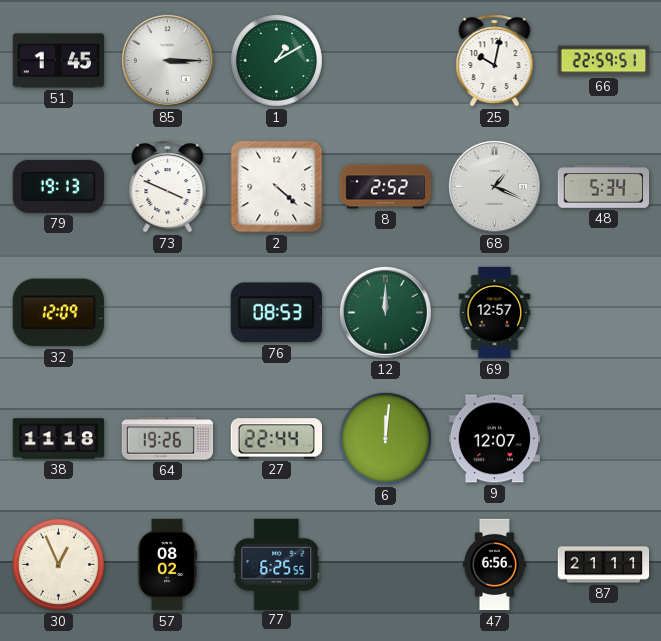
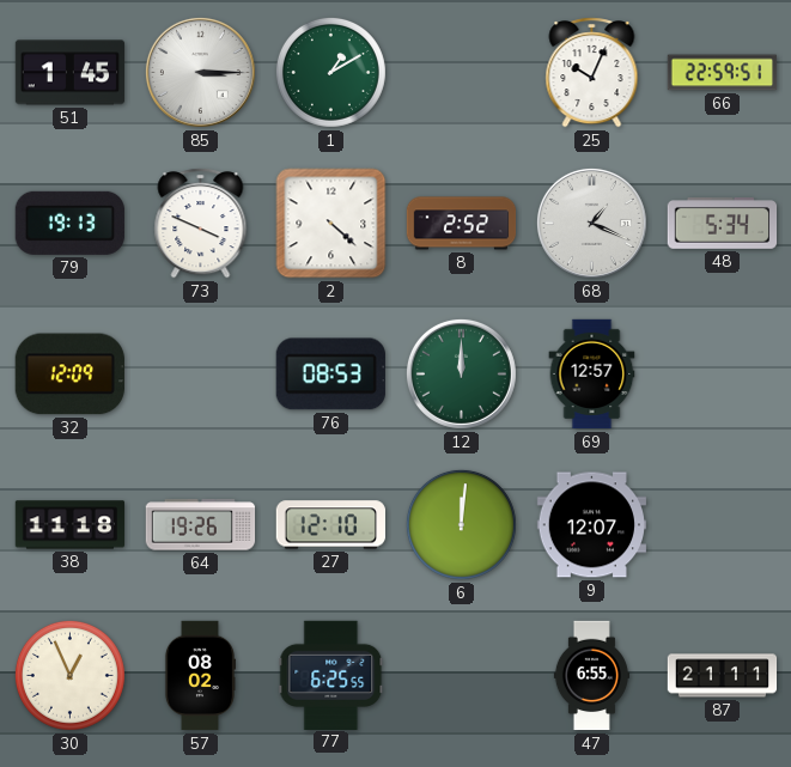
25: 10:02 -> 10:04
27: 22:44 -> 12:10
47: 6:56 -> 6:55
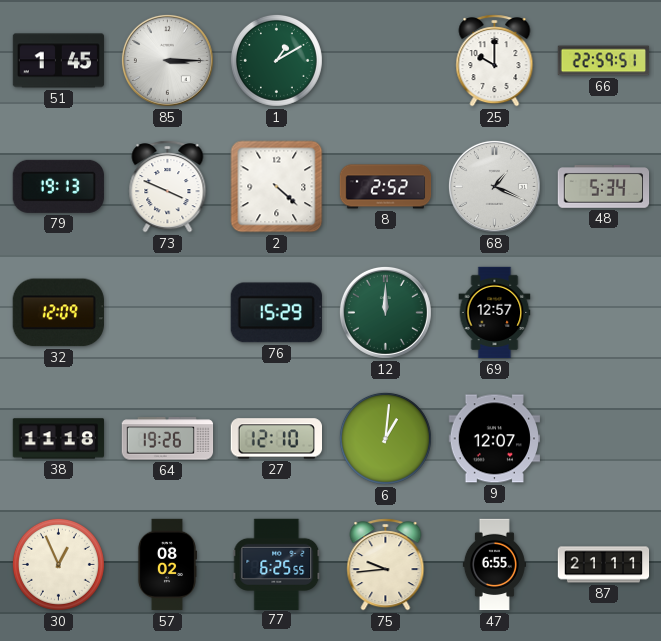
25: 10:04 -> 10:00
76: 08:53 -> 15:29
6: 12:01 -> 1:01
75: none -> 9:44
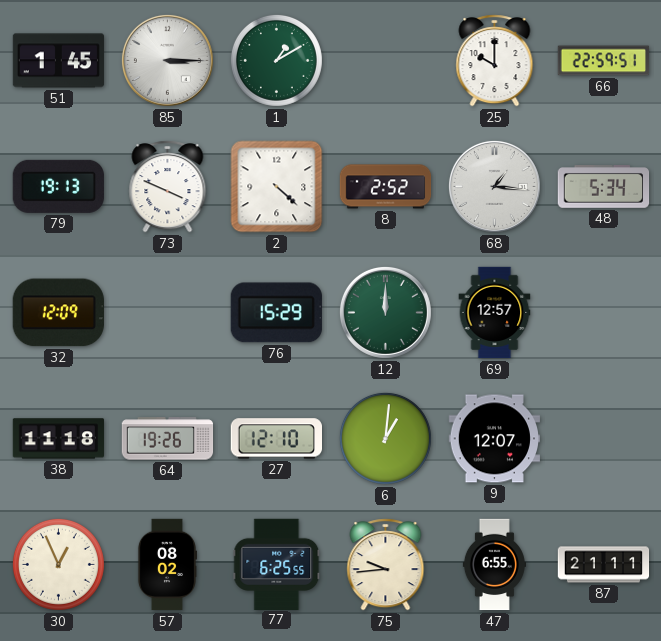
68: 1:19 -> 1:16
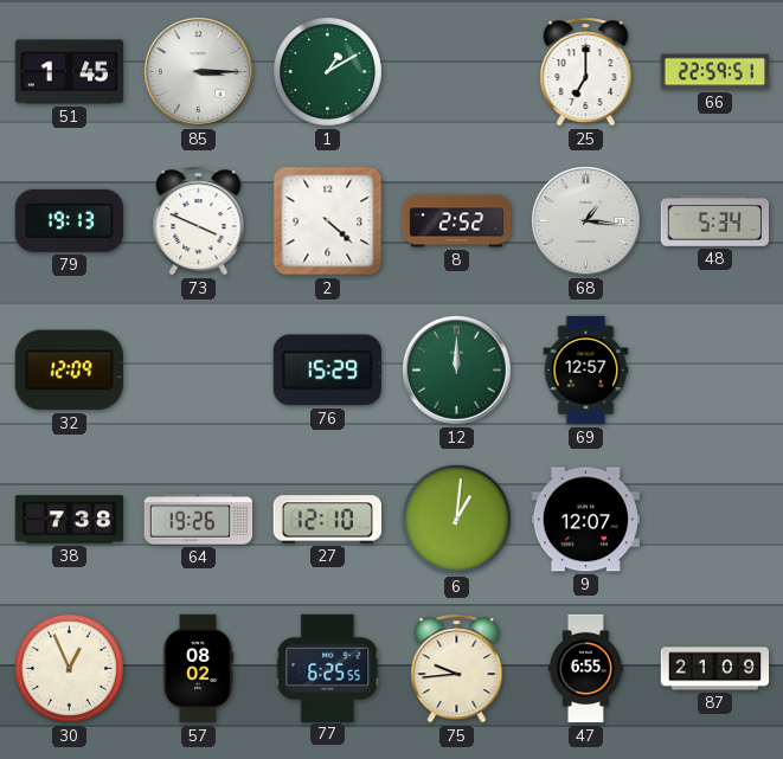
25: 10:00 -> 7:00
38: 11:18 -> 7:38
87: 21:11 -> 21:09
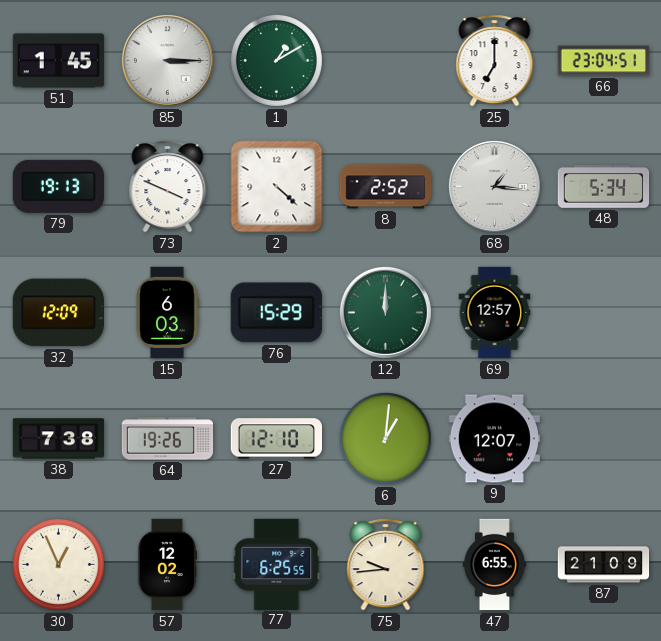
66: 22:59 -> 23:04
15: none -> 6:03
57: 08:02 -> 12:02
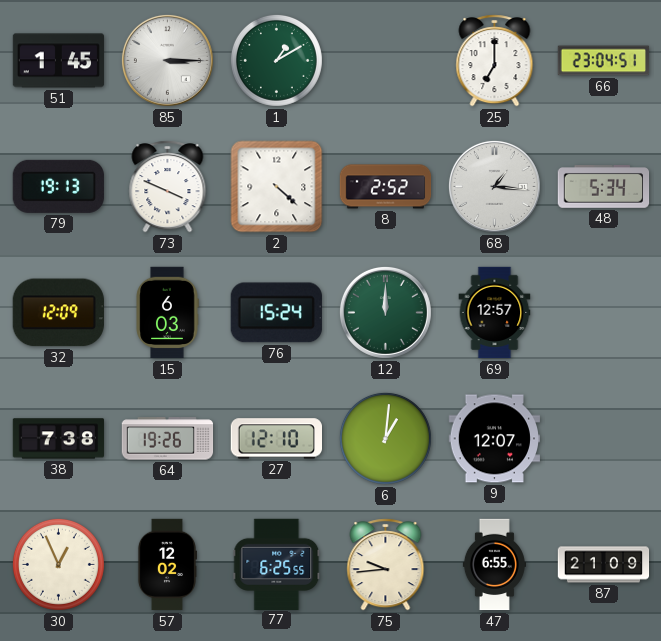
76: 15:29 -> 15:24
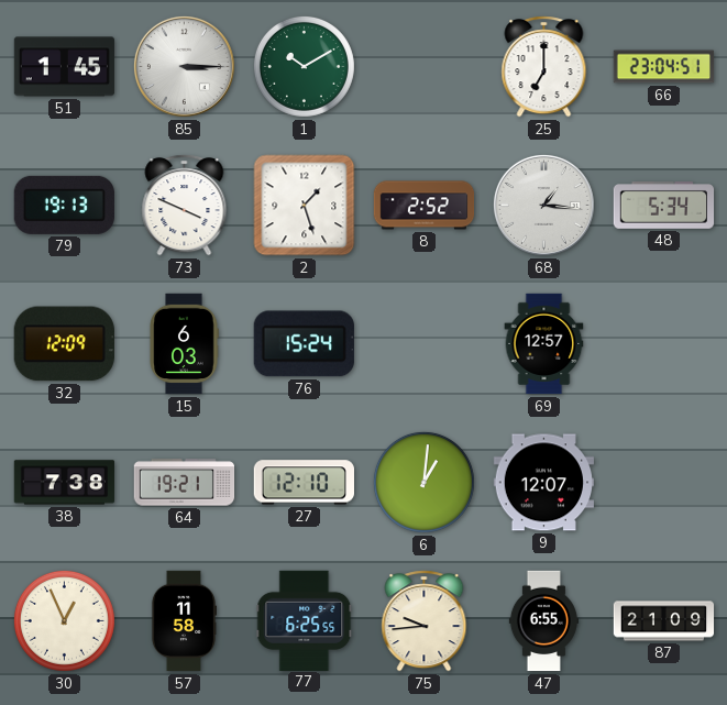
1: 1:10 -> 10:10
2: 4:22 -> 1:27
12: 12:00 -> none
64: 19:26 -> 19:21
57: 12:02 -> 11:58
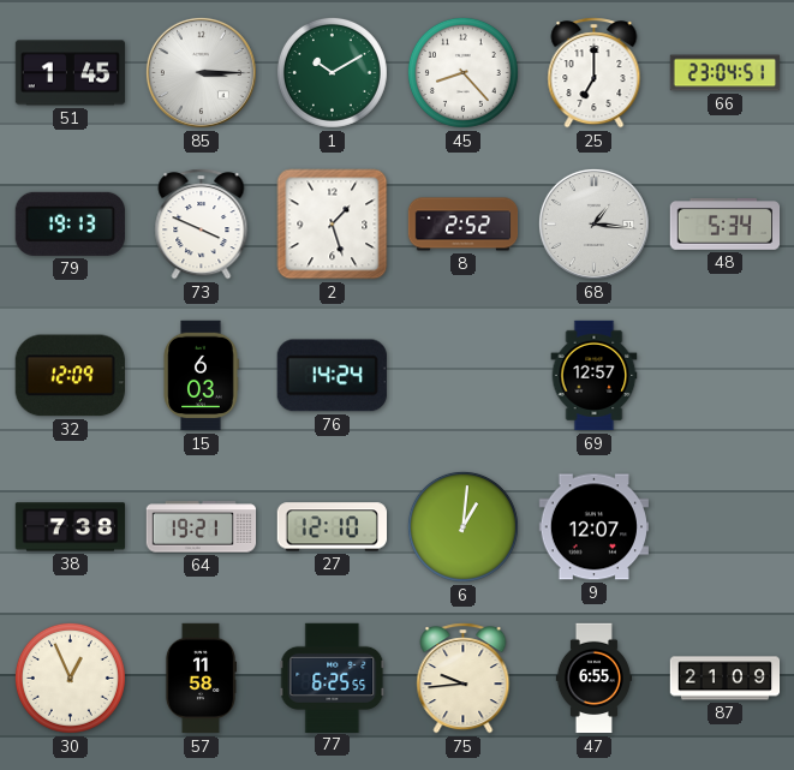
45: none -> 8:23
76: 15:24 -> 14:24
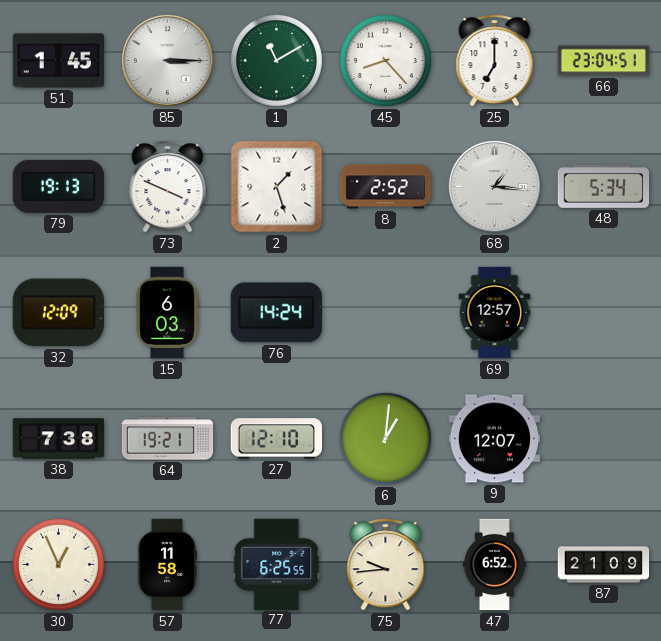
1: 10:10 -> 11:10
47: 6:55 -> 6:52
